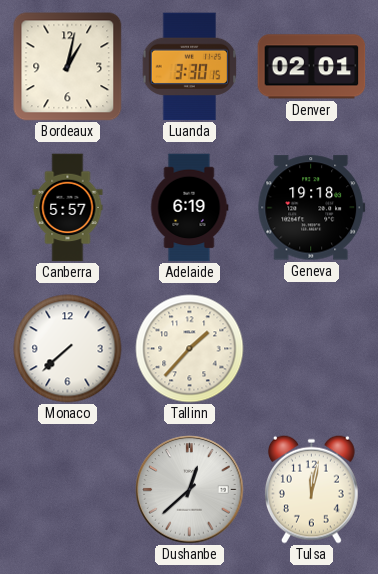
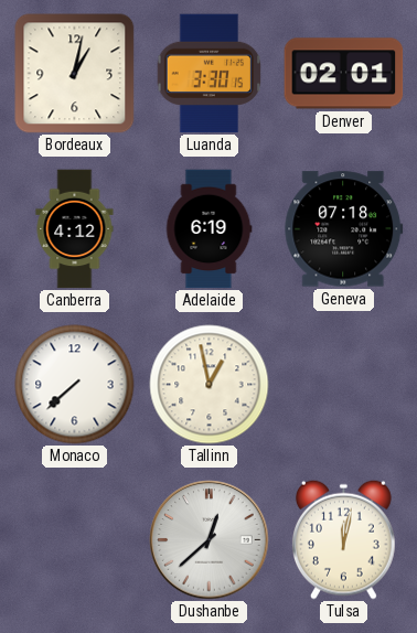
Canberra: 5:57 -> 4:12
Geneva: 19:18 -> 07:18
Tallinn: 1:37 -> 12:58
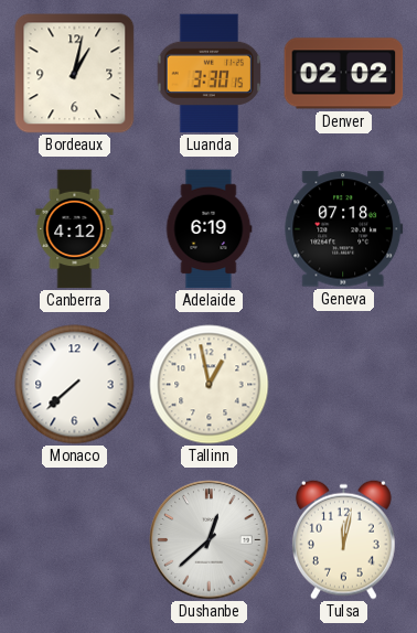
Denver: 02:01 -> 02:02
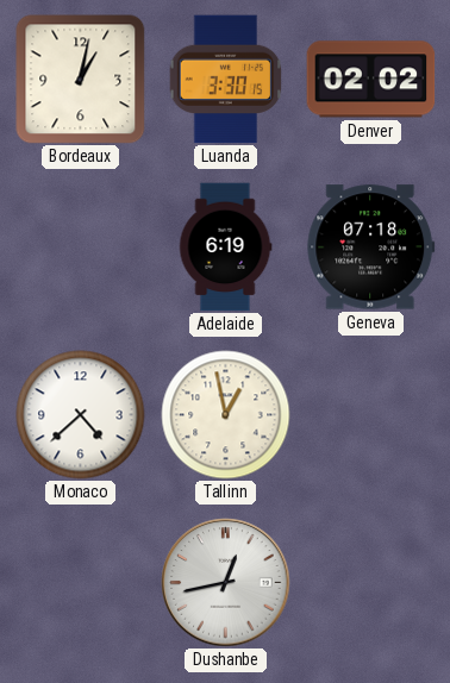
Canberra: 4:12 -> none
Monaco: 7:38 -> 4:38
Dushanbe: 12:38 -> 12:43
Tulsa: 12:02 -> none
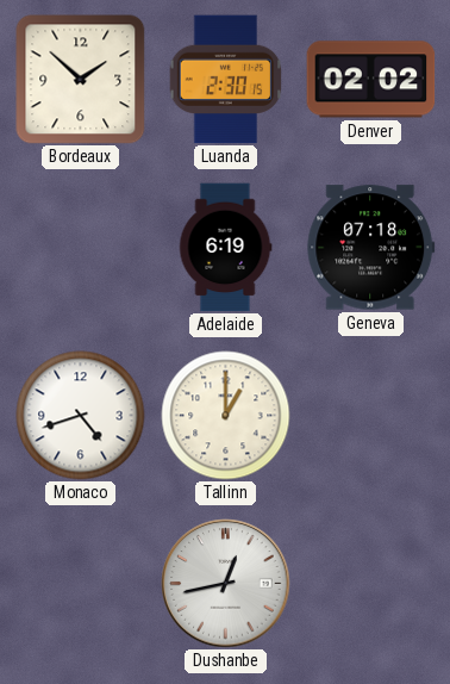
Bordeaux: 1:02 -> 1:52
Luanda: 3:30 -> 2:30
Monaco: 4:38 -> 4:42
Tallinn: 12:58 -> 1:00
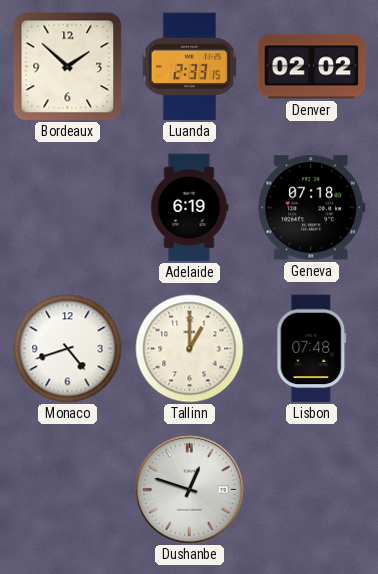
Luanda: 2:30 -> 2:33
Lisbon: none -> 07:48
Dushanbe: 12:43 -> 12:48
